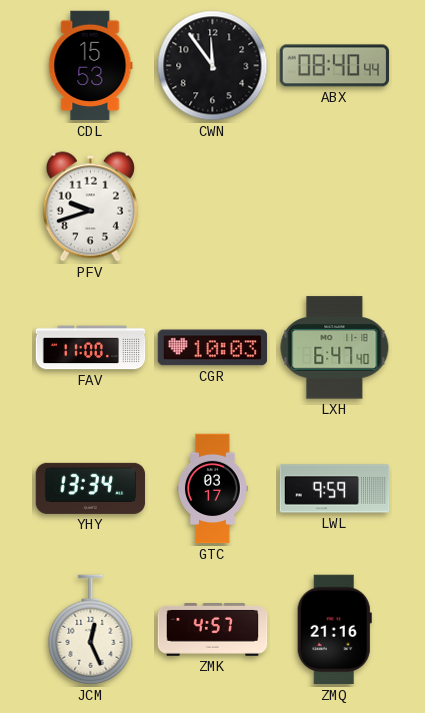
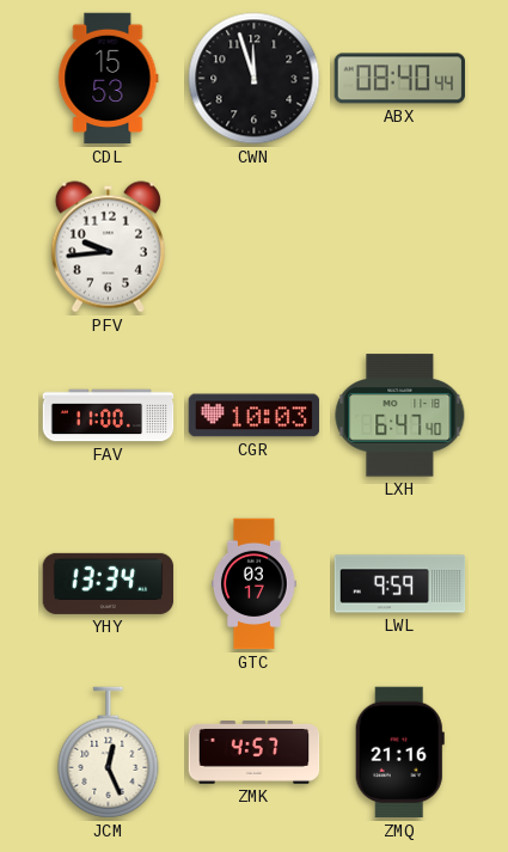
CWN: 11:54 -> 11:57
PFV: 9:42 -> 9:44
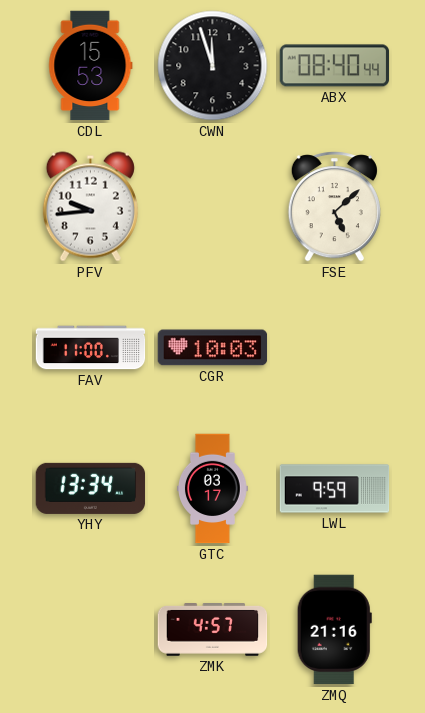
FSE: none -> 5:08
LXH: 6:47 -> none
JCM: 12:26 -> none
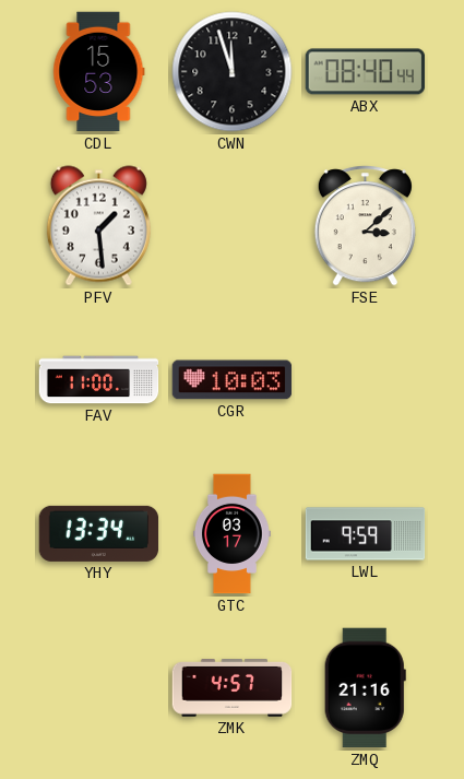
PFV: 9:44 -> 1:29
FSE: 5:08 -> 3:08
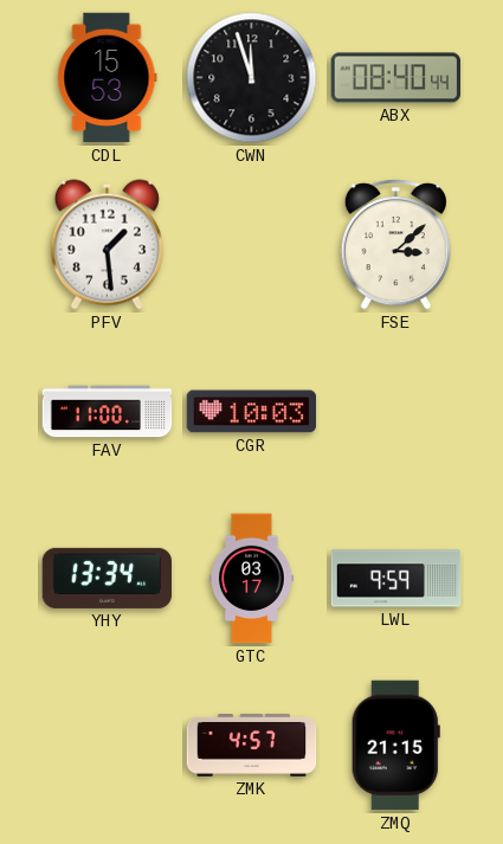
ZMQ: 21:16 -> 21:15
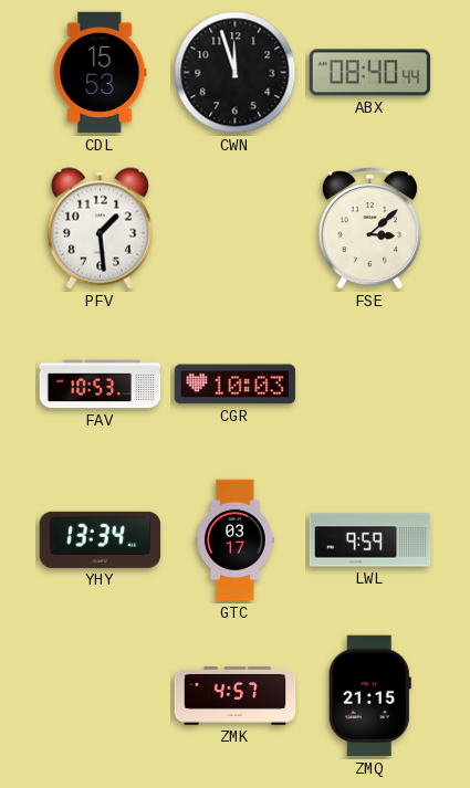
FAV: 11:00 -> 10:53
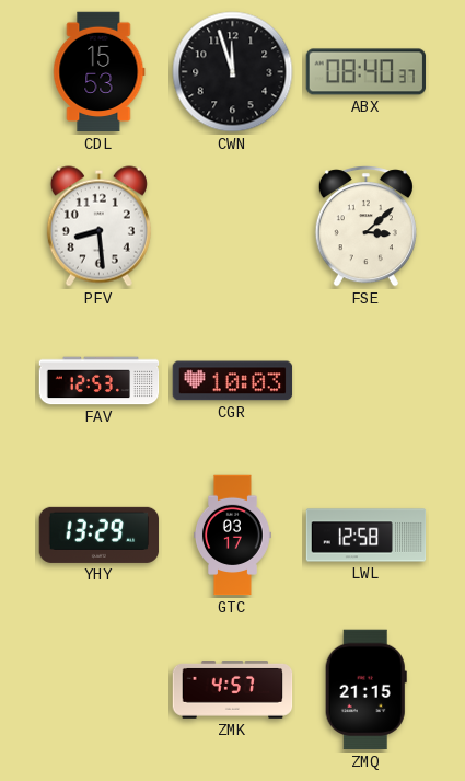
ABX: 08:40:44 -> 08:40:37
PFV: 1:29 -> 8:29
FAV: 10:53 -> 12:53
YHY: 13:34 -> 13:29
LWL: 9:59 -> 12:58
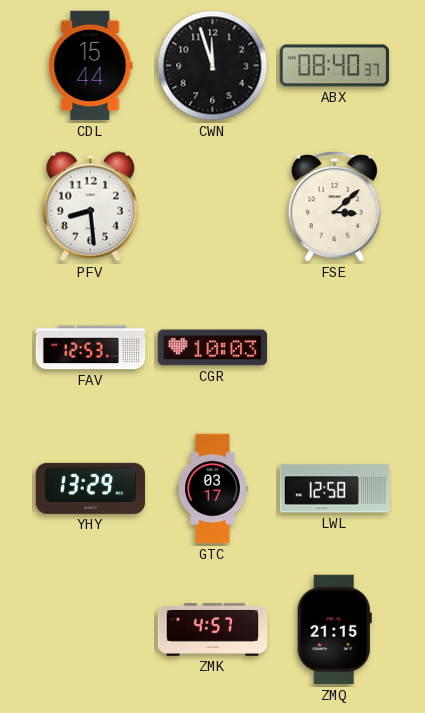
CDL: 15:53 -> 15:44
